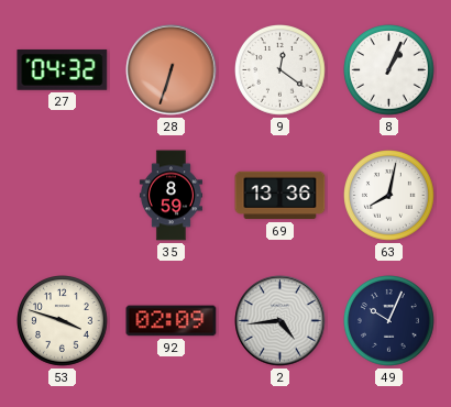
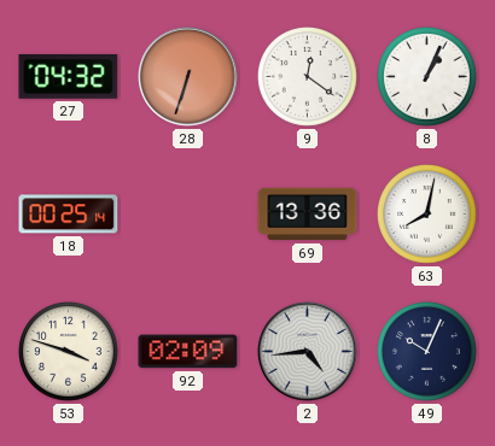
18: none -> 00:25
35: 8:59 -> none
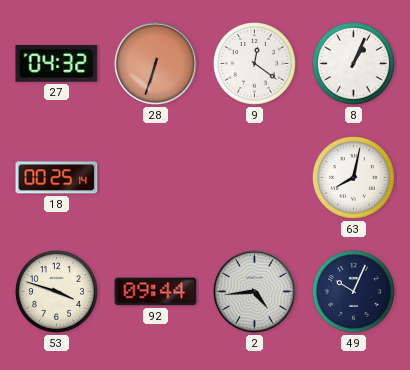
69: 13:36 -> none
92: 02:09 -> 09:44
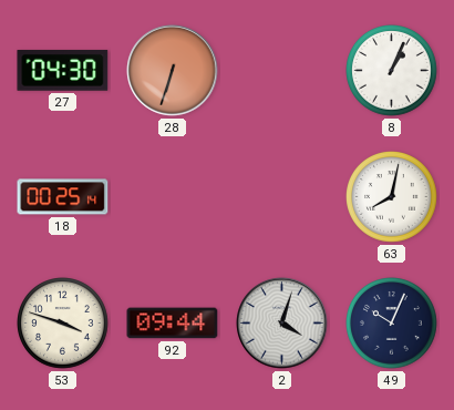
27: 04:32 -> 04:30
9: 12:21 -> none
2: 4:44 -> 4:03
